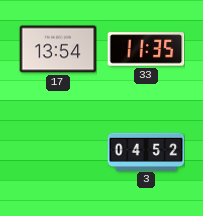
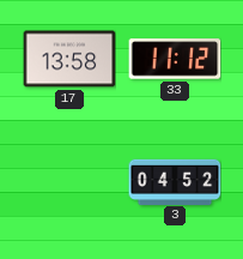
17: 13:54 -> 13:58
33: 11:35 -> 11:12
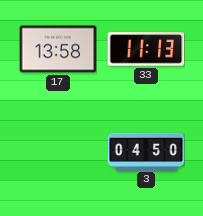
33: 11:12 -> 11:13
3: 04:52 -> 04:50
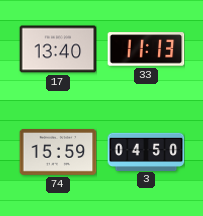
17: 13:58 -> 13:40
74: none -> 15:59
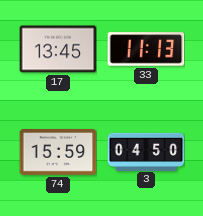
17: 13:40 -> 13:45
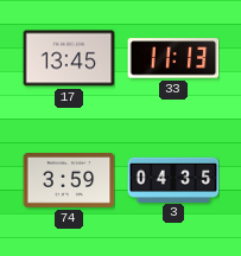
74: 15:59 -> 3:59
3: 04:50 -> 04:35
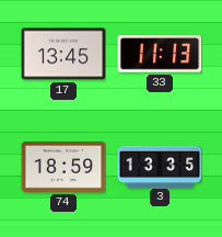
74: 3:59 -> 18:59
3: 04:35 -> 13:35
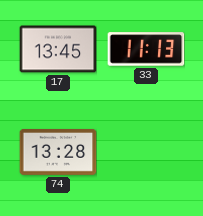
74: 18:59 -> 13:28
3: 13:35 -> none
